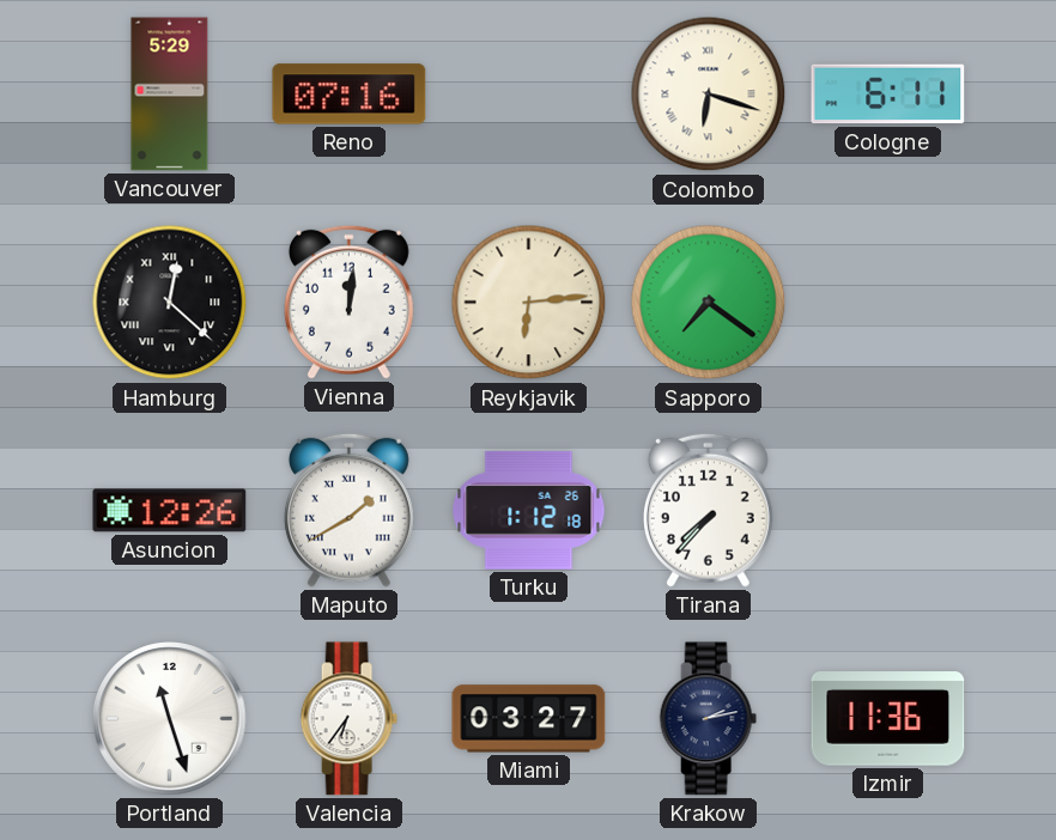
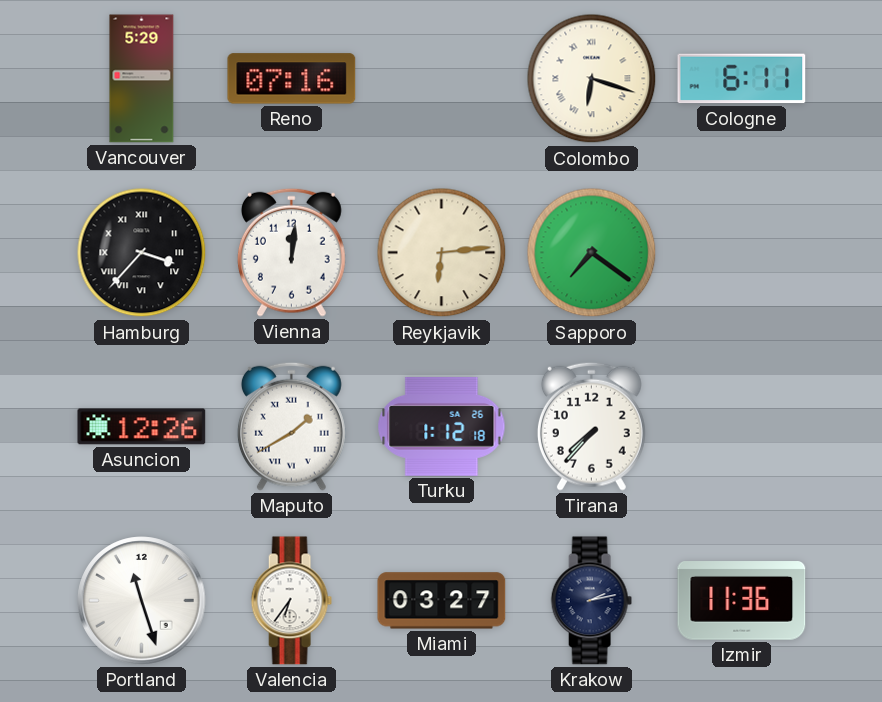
Hamburg: 12:22 -> 3:37
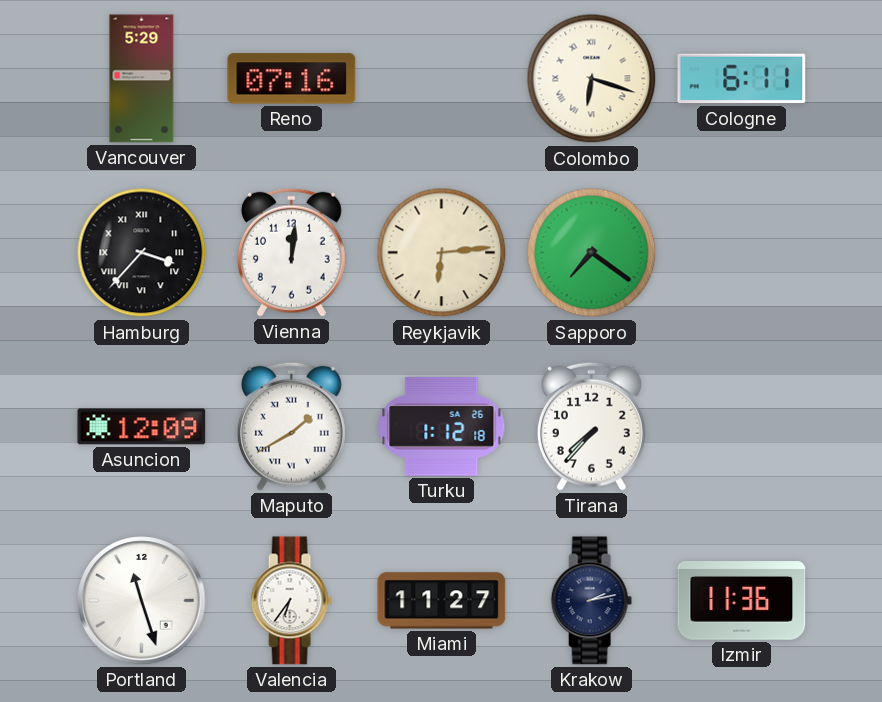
Asuncion: 12:26 -> 12:09
Miami: 03:27 -> 11:27
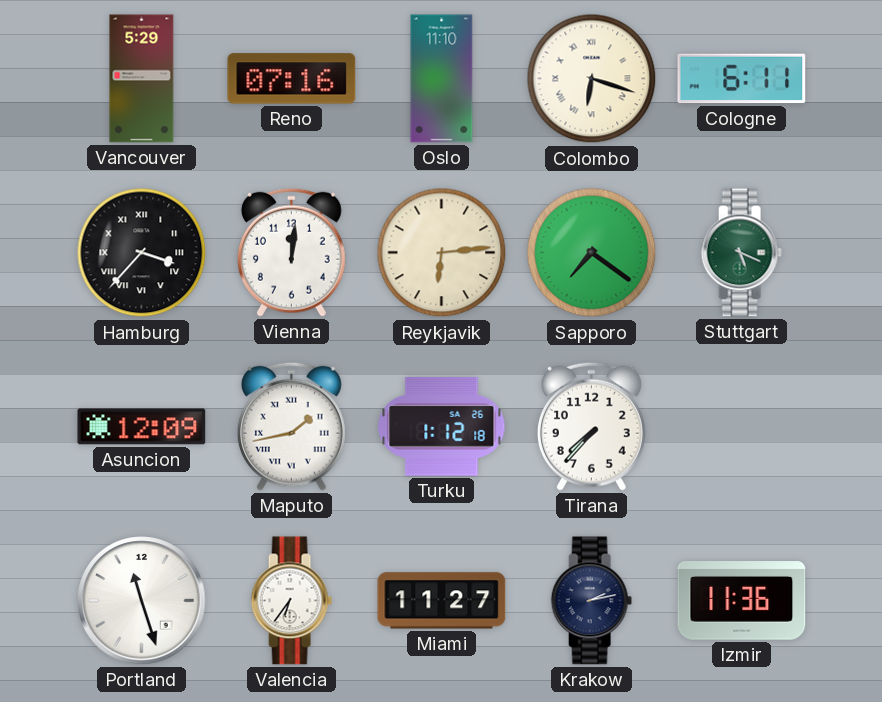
Oslo: none -> 11:10
Stuttgart: none -> 5:19
Maputo: 1:40 -> 1:43
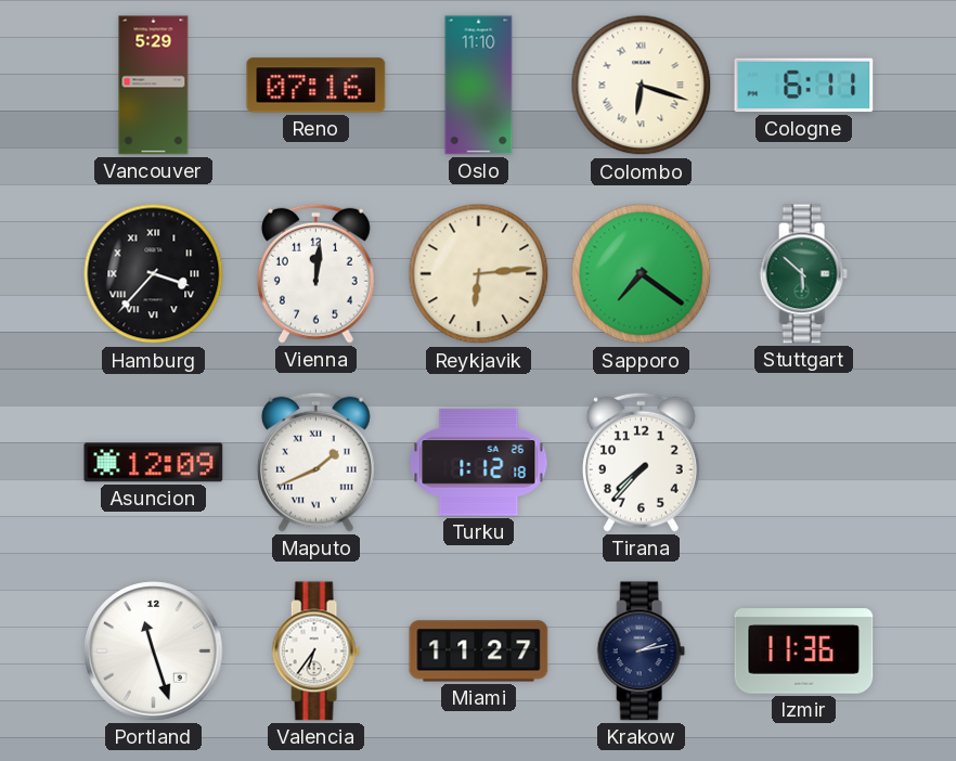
Stuttgart: 5:19 -> 5:52
Maputo: 1:43 -> 1:41
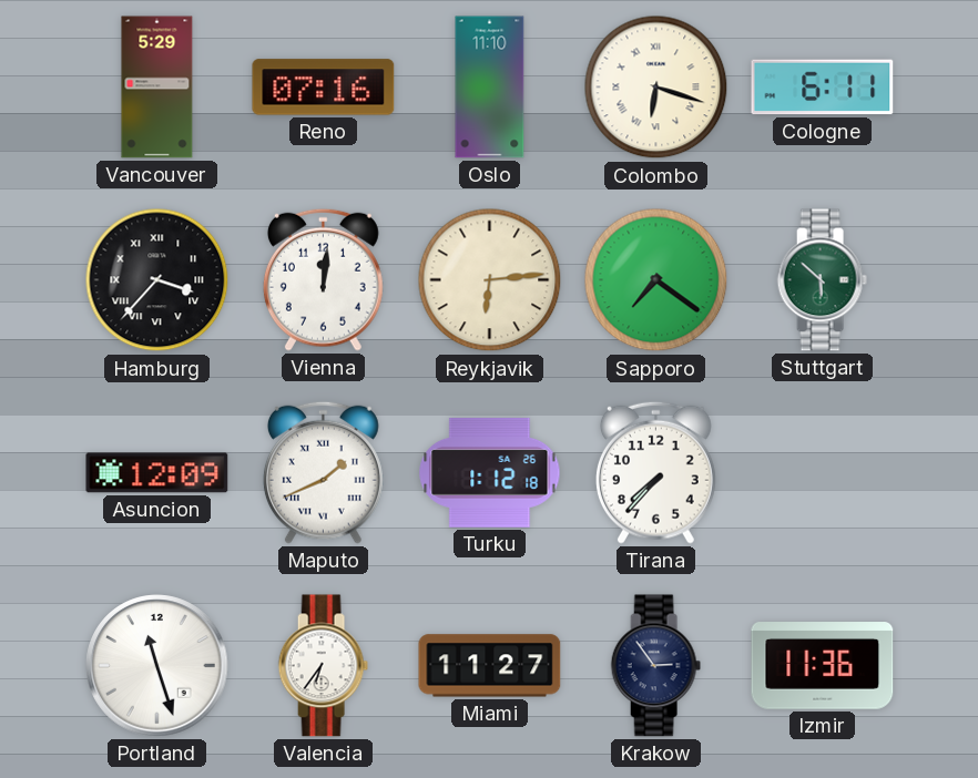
Krakow: 2:13 -> 2:54
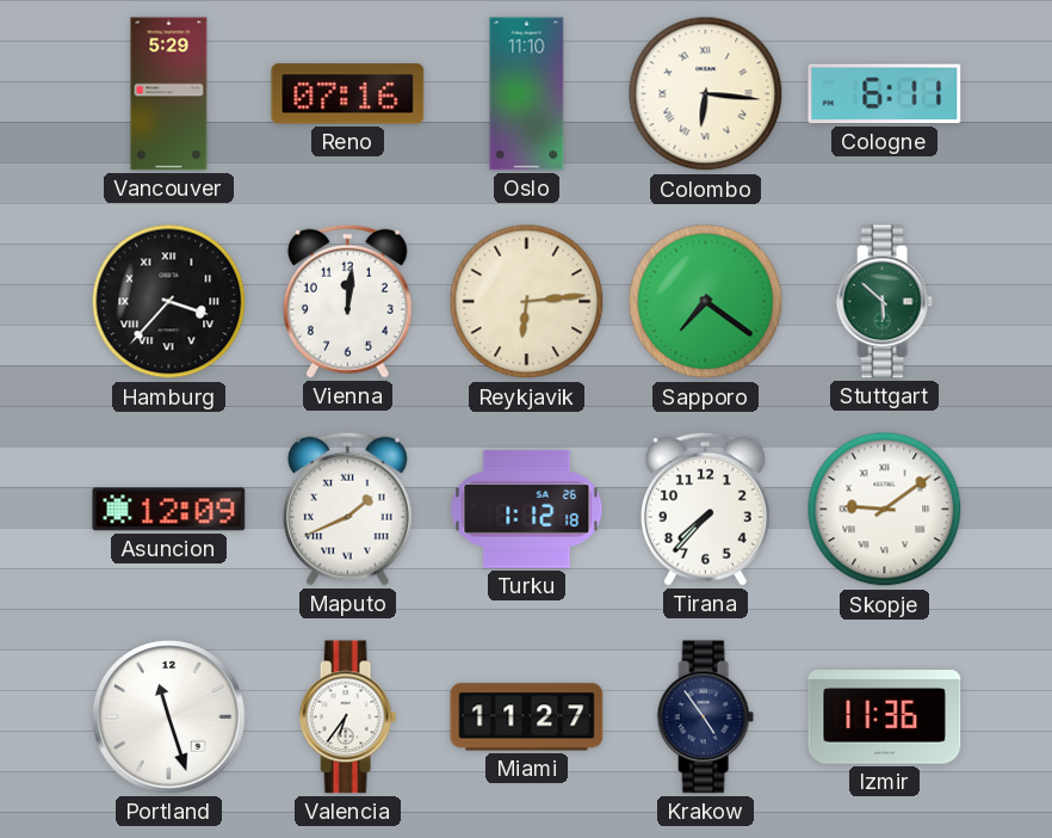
Colombo: 6:18 -> 6:16
Skopje: none -> 9:09
Krakow: 2:54 -> 4:54
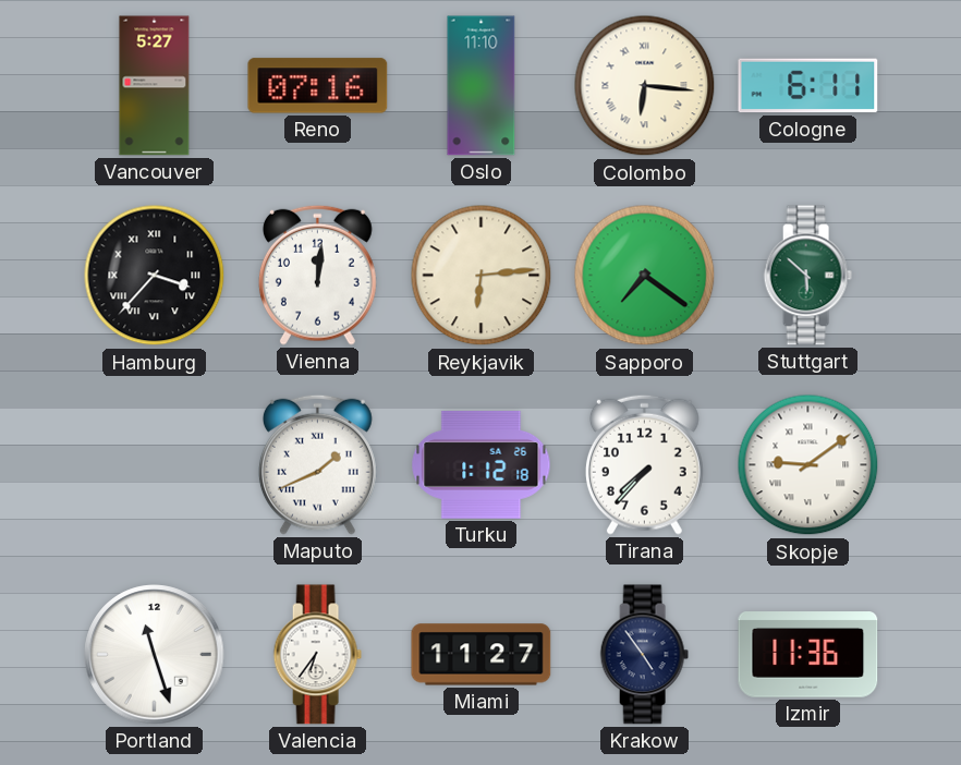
Vancouver: 5:29 -> 5:27
Asuncion: 12:09 -> none
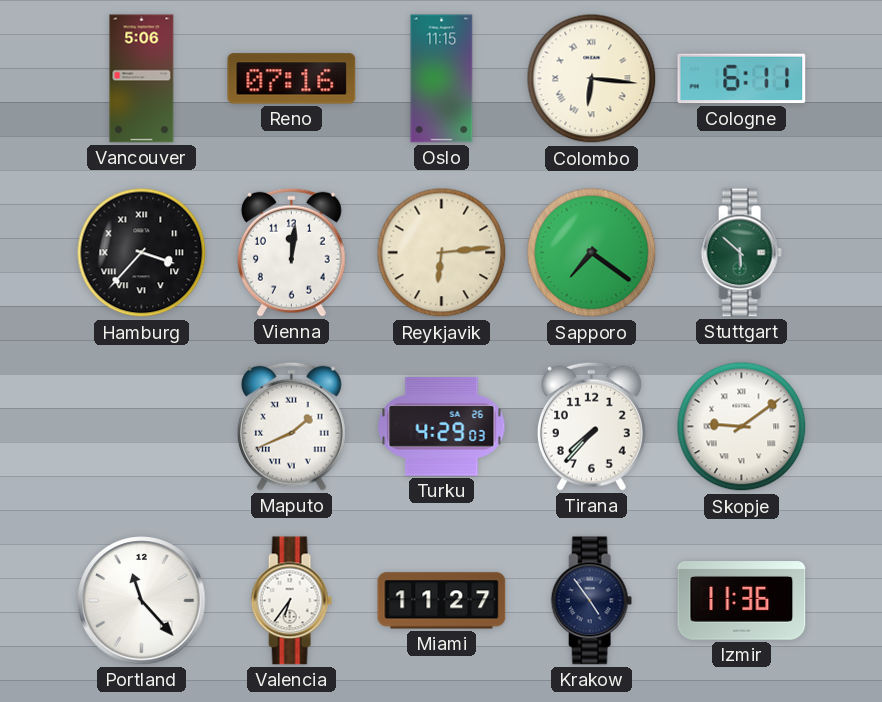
Vancouver: 5:27 -> 5:06
Oslo: 11:10 -> 11:15
Turku: 1:12 -> 4:29
Portland: 11:27 -> 11:23
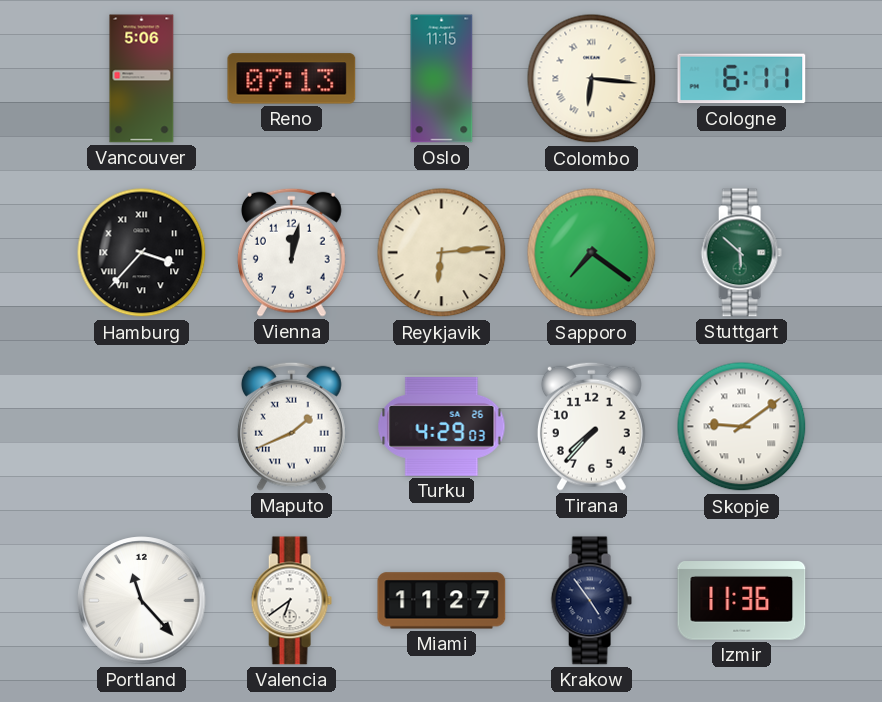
Reno: 07:16 -> 07:13
Vienna: 12:01 -> 12:02
Valencia: 6:36 -> 6:39
